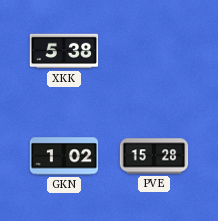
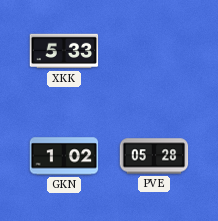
XKK: 5:38 -> 5:33
PVE: 15:28 -> 05:28
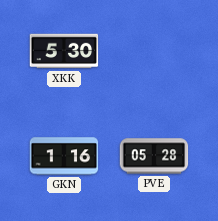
XKK: 5:33 -> 5:30
GKN: 1:02 -> 1:16
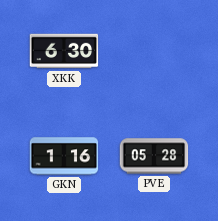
XKK: 5:30 -> 6:30
